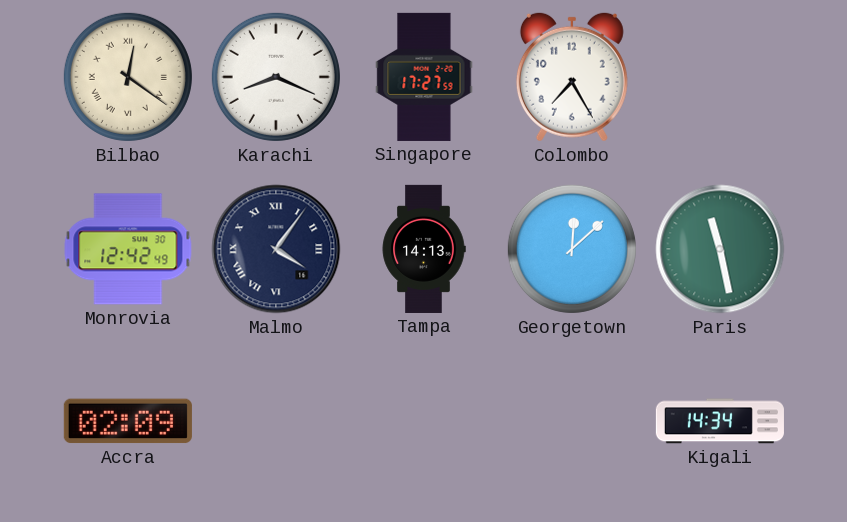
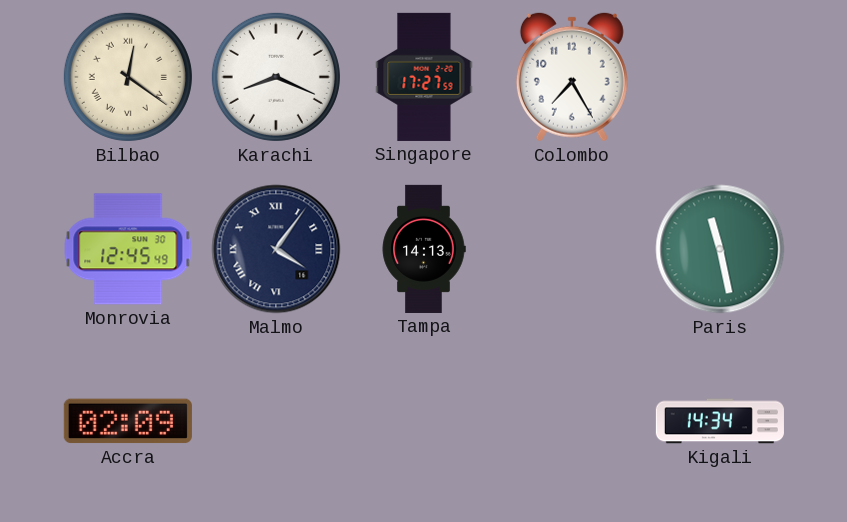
Monrovia: 12:42 -> 12:45
Georgetown: 12:08 -> none
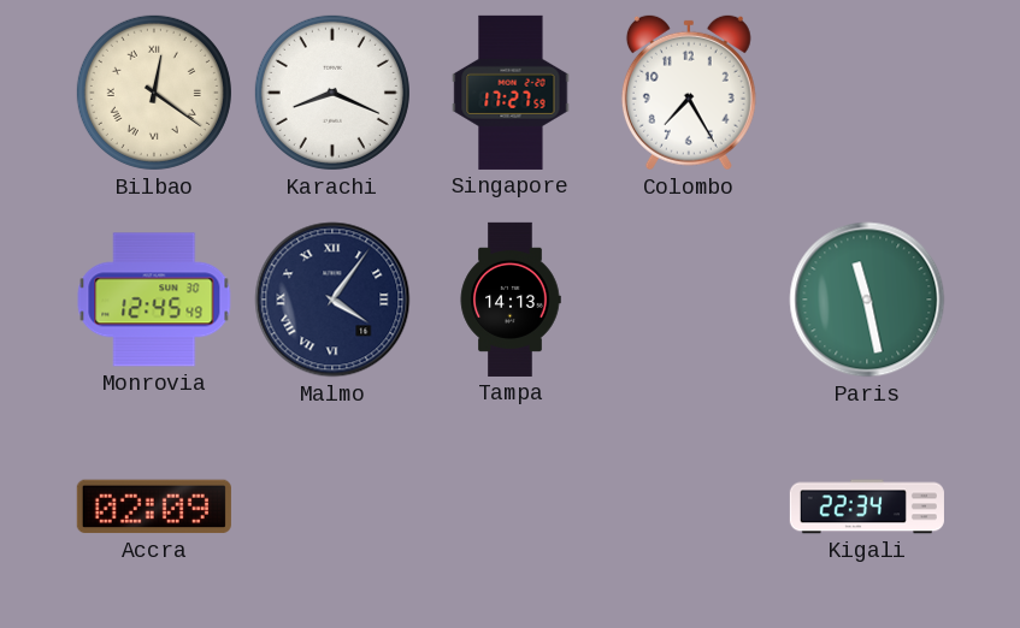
Kigali: 14:34 -> 22:34
